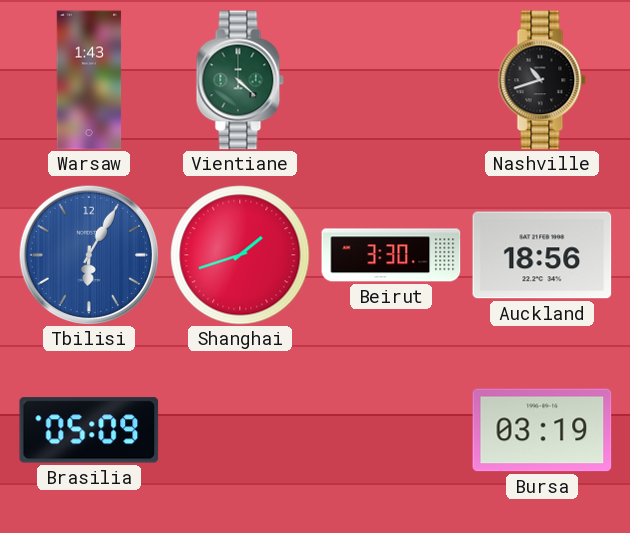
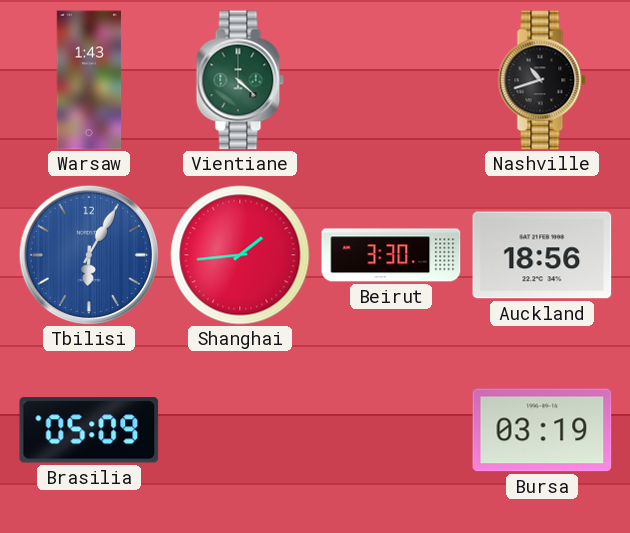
Shanghai: 1:42 -> 1:44
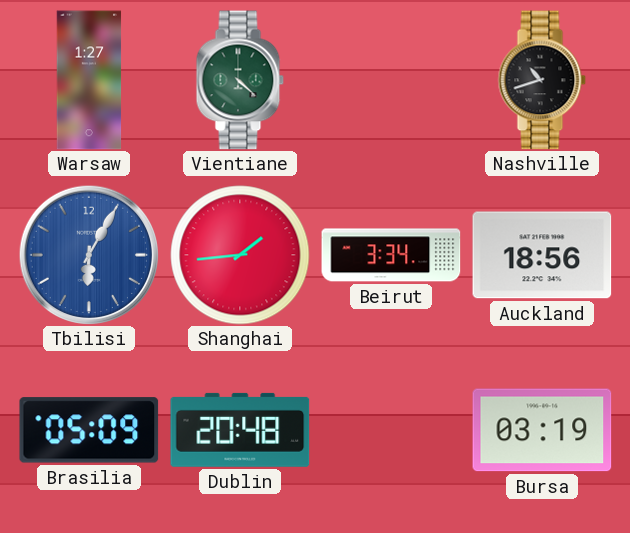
Warsaw: 1:43 -> 1:27
Beirut: 3:30 -> 3:34
Dublin: none -> 20:48
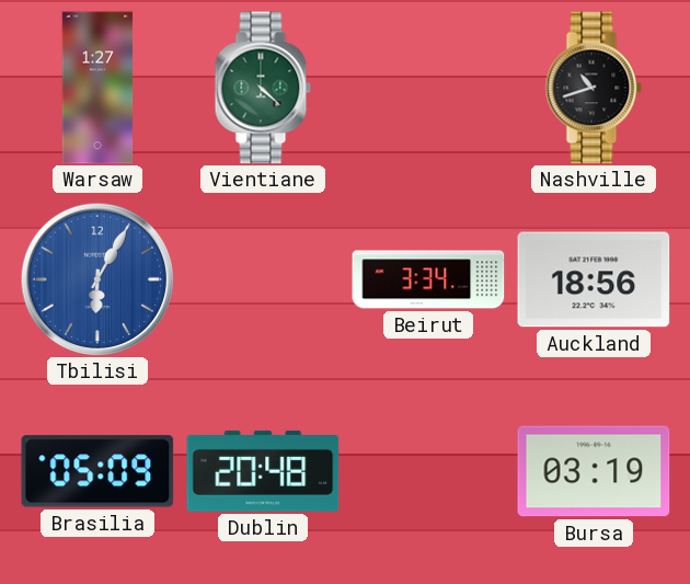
Shanghai: 1:44 -> none
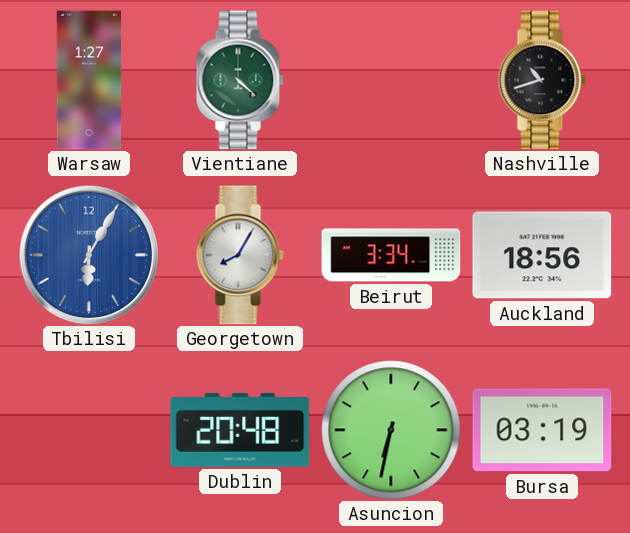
Georgetown: none -> 8:05
Brasilia: 05:09 -> none
Asuncion: none -> 6:32
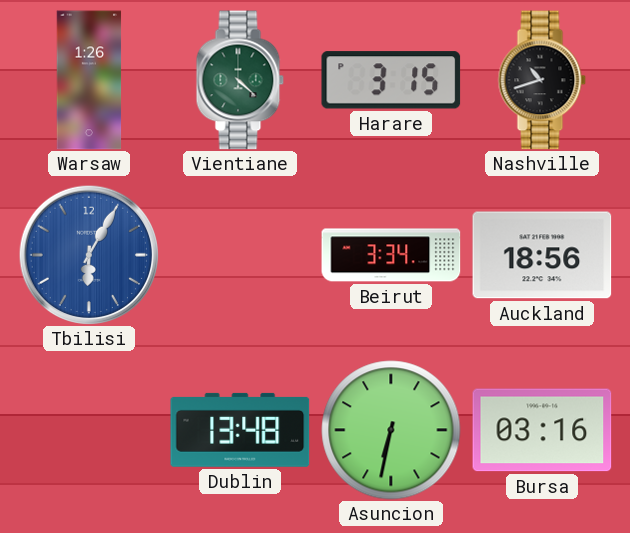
Warsaw: 1:27 -> 1:26
Harare: none -> 3:15
Georgetown: 8:05 -> none
Dublin: 20:48 -> 13:48
Bursa: 03:19 -> 03:16
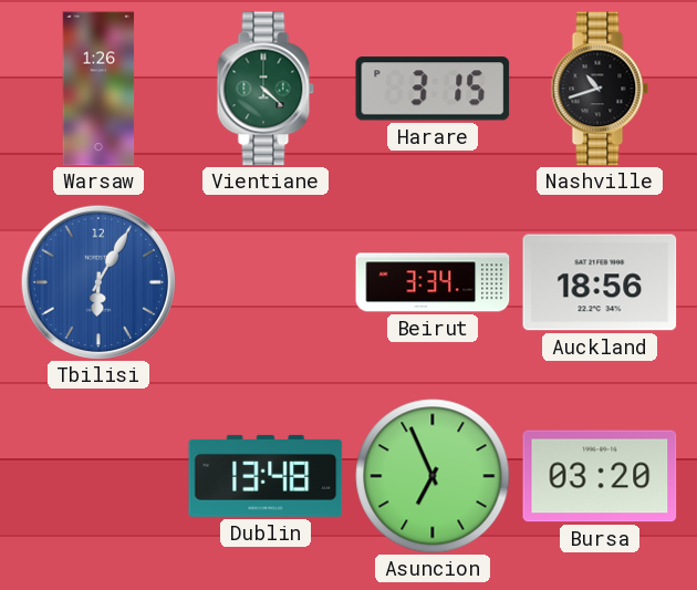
Asuncion: 6:32 -> 6:56
Bursa: 03:16 -> 03:20
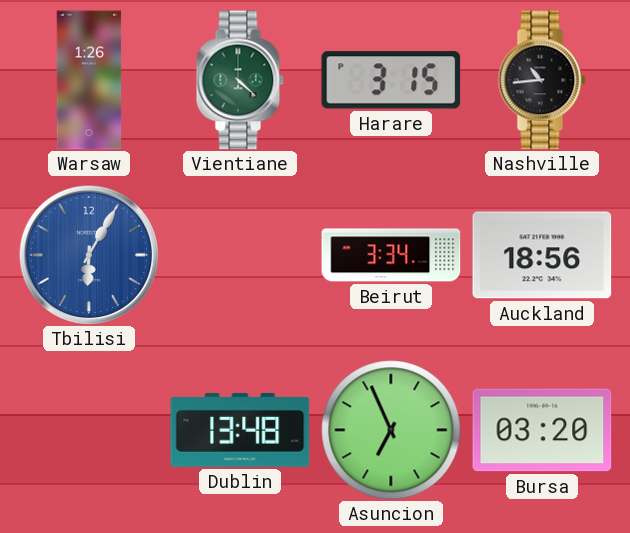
Nashville: 10:42 -> 10:44
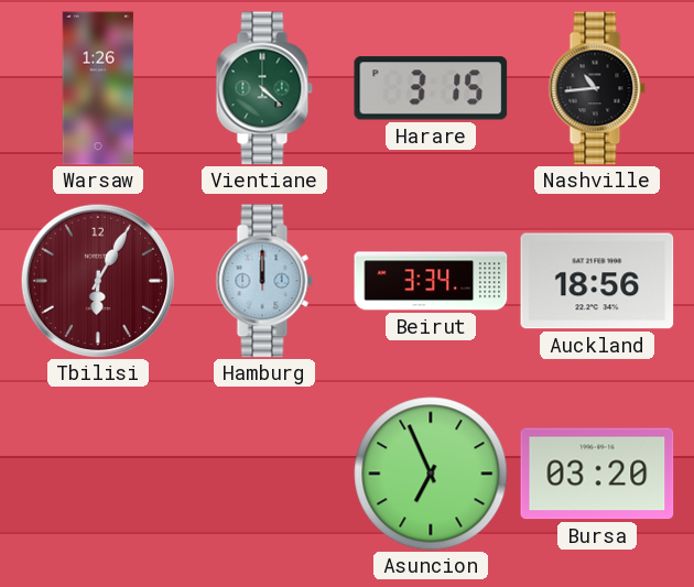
Tbilisi dial: blue -> burgundy
Hamburg: none -> 12:00
Dublin: 13:48 -> none
